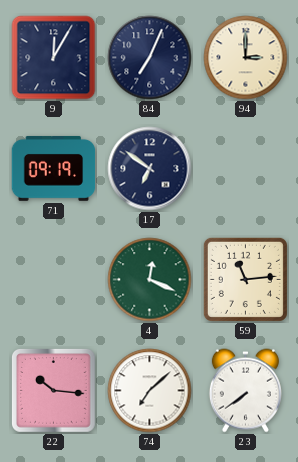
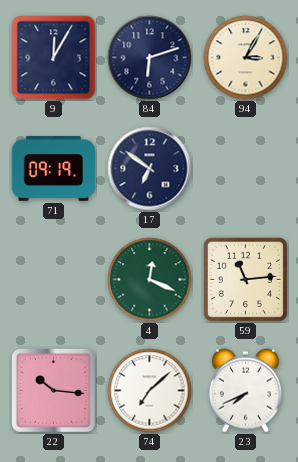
84: 7:04 -> 6:12
94: 3:00 -> 3:05
23: 7:39 -> 7:41
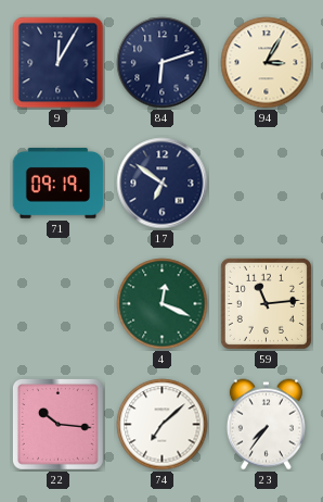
23: 7:41 -> 7:36
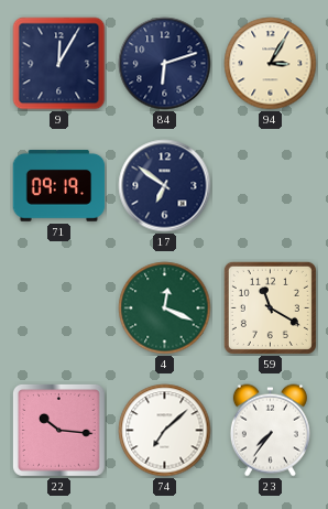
59: 11:14 -> 11:20
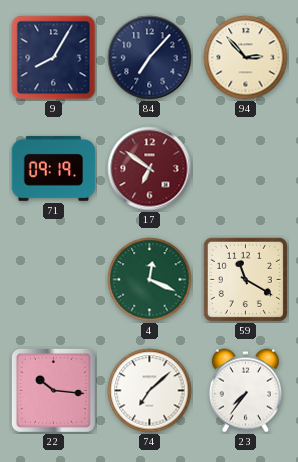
9: 12:05 -> 8:05
84: 6:12 -> 7:07
94: 3:05 -> 2:53
17 dial: navy -> burgundy
